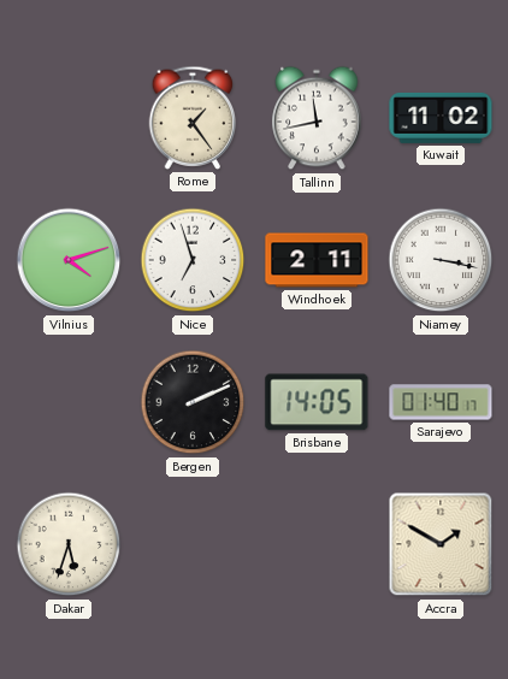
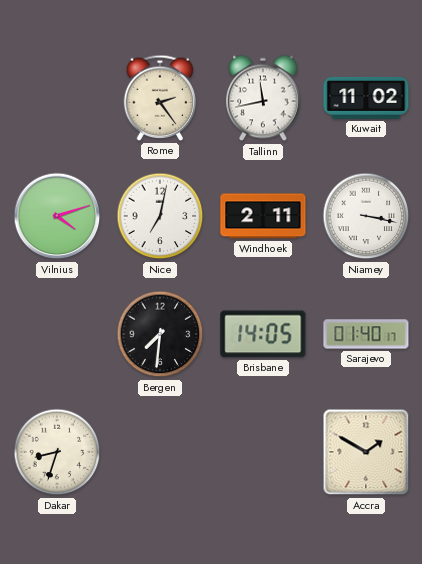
Rome: 1:24 -> 2:24
Nice: 6:57 -> 7:02
Bergen: 2:11 -> 7:31
Dakar: 5:33 -> 8:33
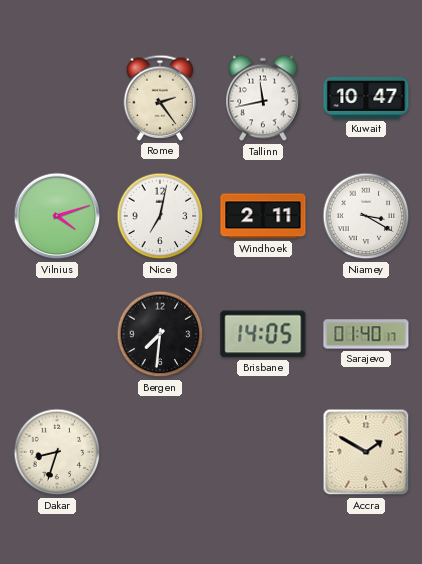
Kuwait: 11:02 -> 10:47
Niamey: 3:17 -> 3:20
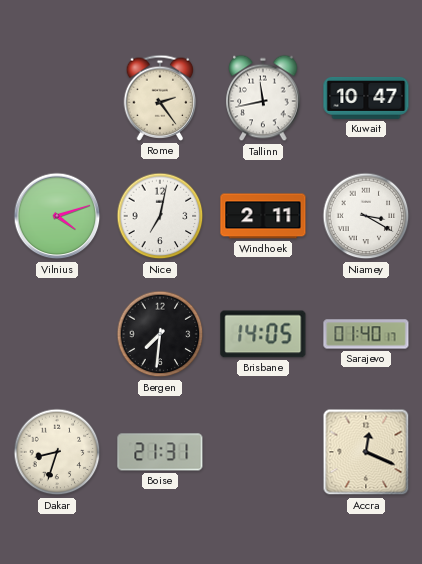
Boise: none -> 21:31
Accra: 1:50 -> 12:19
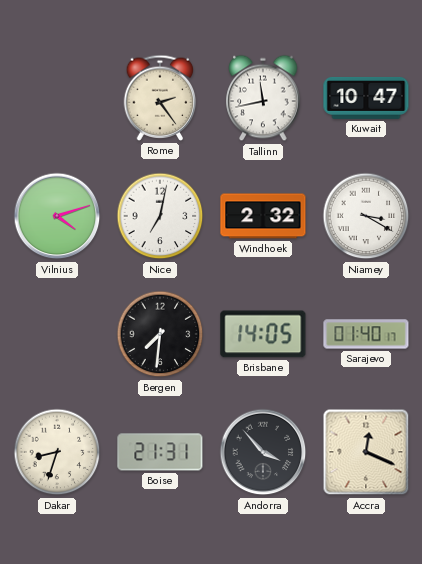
Windhoek: 2:11 -> 2:32
Andorra: none -> 3:53
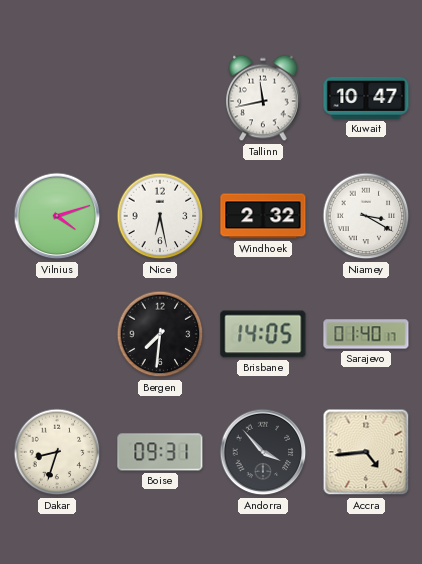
Rome: 2:24 -> none
Nice: 7:02 -> 6:28
Boise: 21:31 -> 09:31
Accra: 12:19 -> 4:44
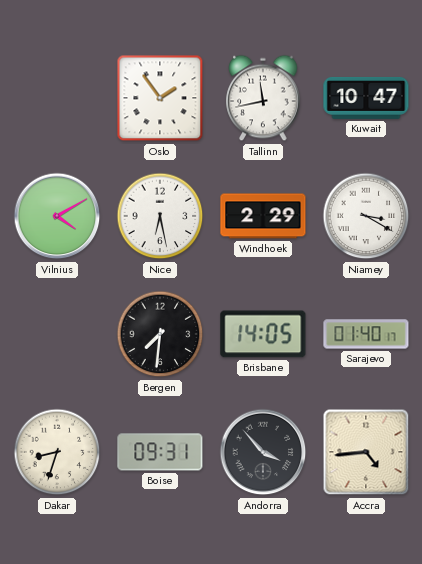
Oslo: none -> 1:54
Vilnius: 4:12 -> 4:10
Windhoek: 2:32 -> 2:29
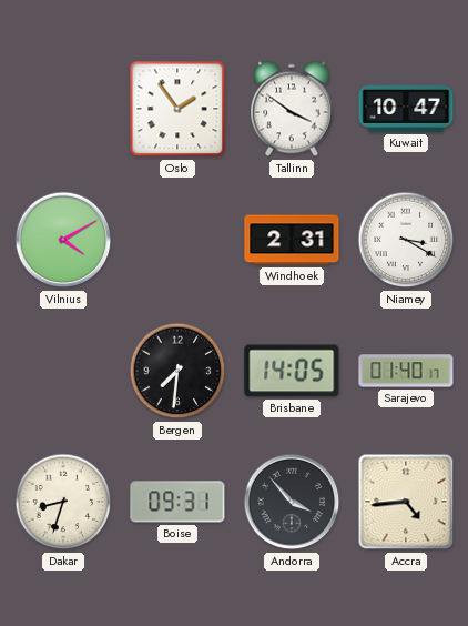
Tallinn: 11:43 -> 3:51
Nice: 6:28 -> none
Windhoek: 2:29 -> 2:31
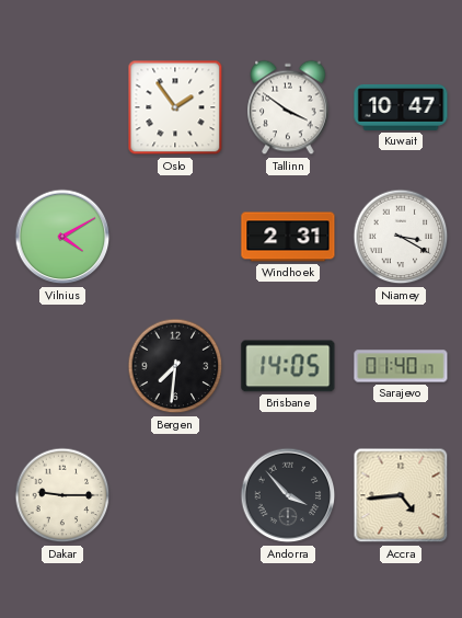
Dakar: 8:33 -> 9:15
Boise: 09:31 -> none
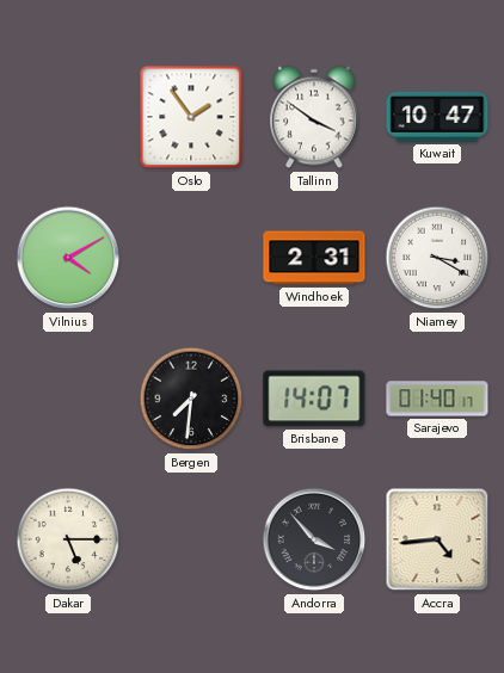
Brisbane: 14:05 -> 14:07
Dakar: 9:15 -> 5:15
